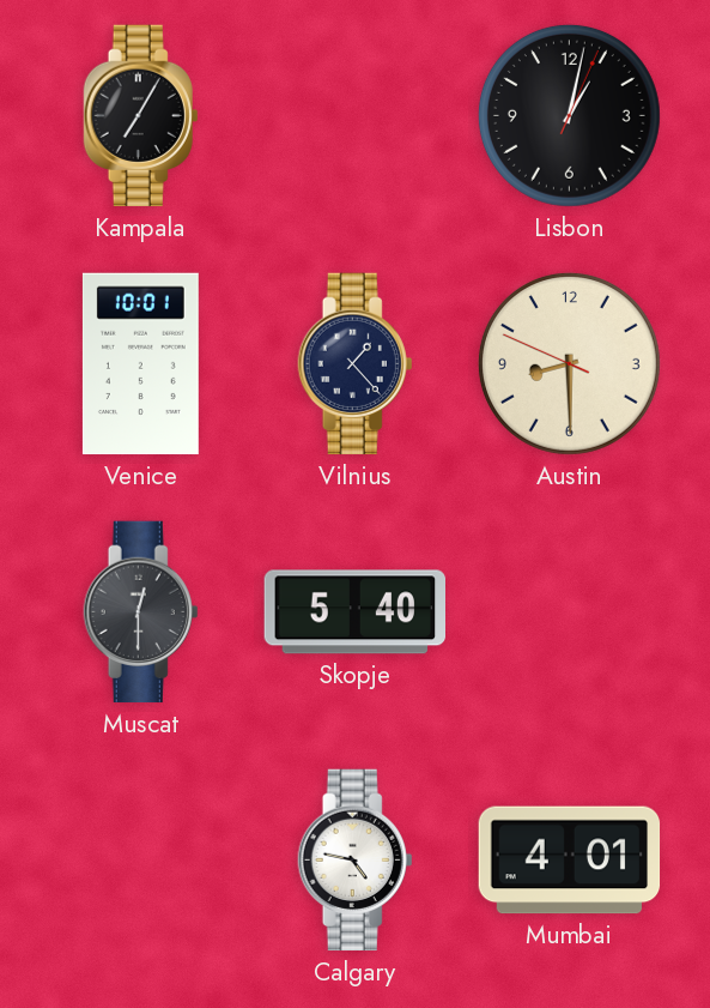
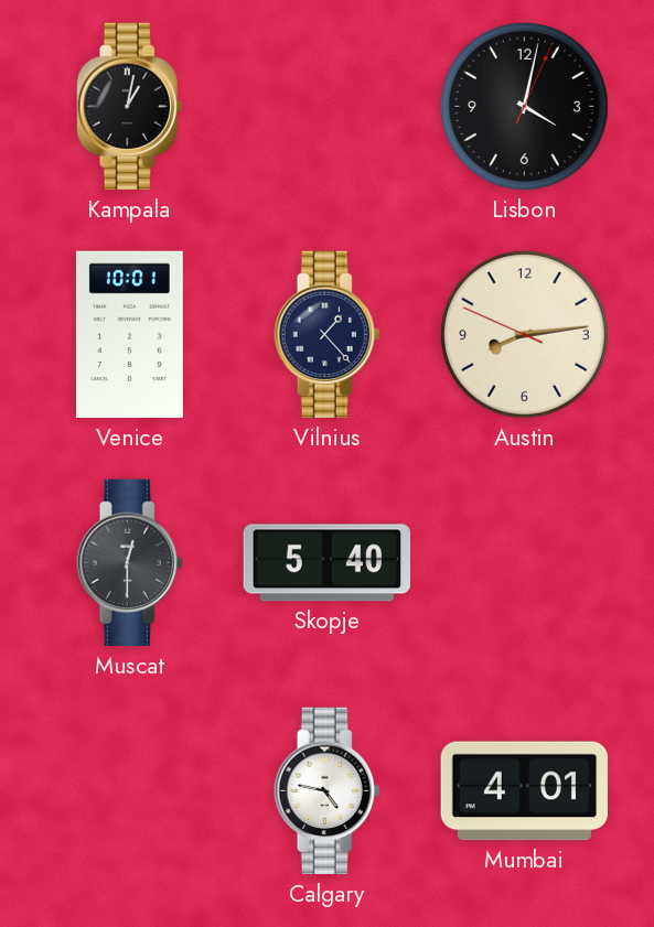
Kampala: 7:05 -> 1:02
Lisbon: 1:02 -> 4:02
Austin: 8:29 -> 8:13
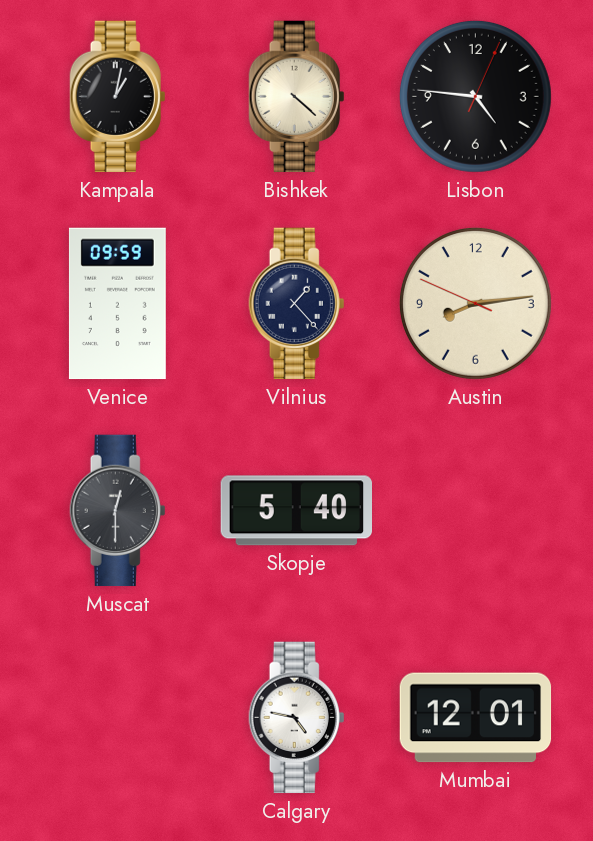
Bishkek: none -> 4:22
Lisbon: 4:02 -> 4:46
Venice: 10:01 -> 09:59
Mumbai: 4:01 -> 12:01
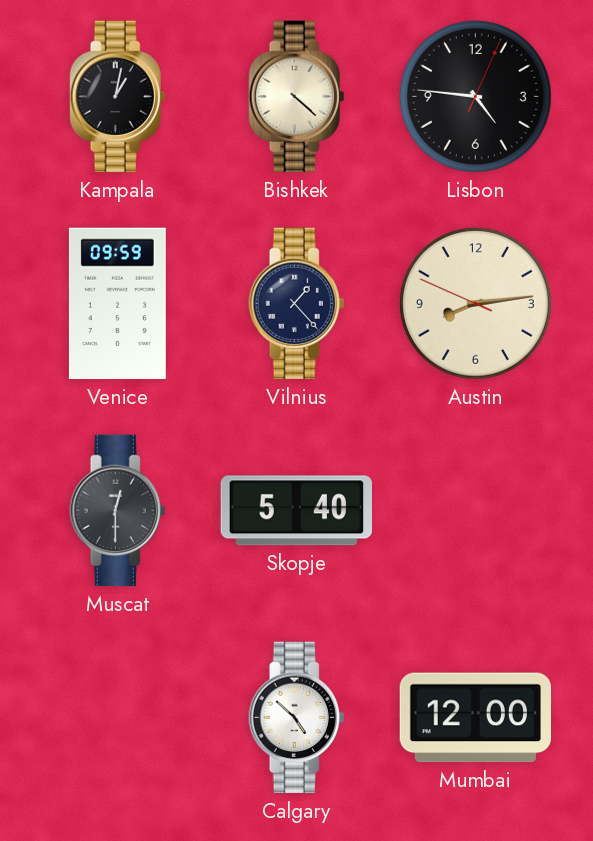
Calgary: 4:47 -> 4:52
Mumbai: 12:01 -> 12:00
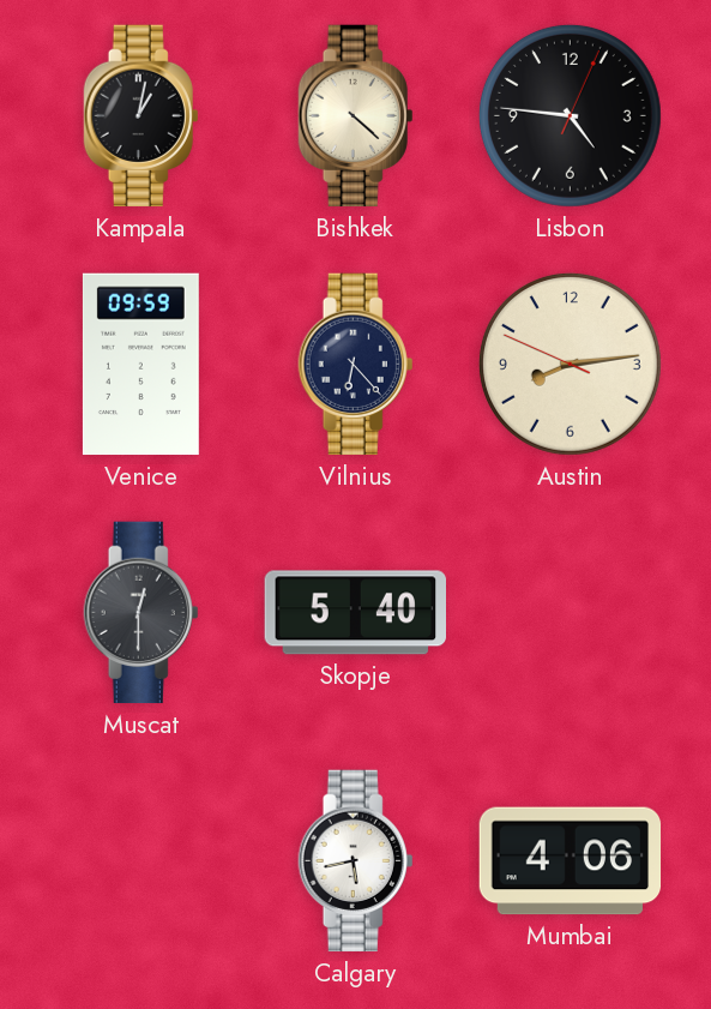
Vilnius: 1:23 -> 6:23
Calgary: 4:52 -> 5:43
Mumbai: 12:00 -> 4:06
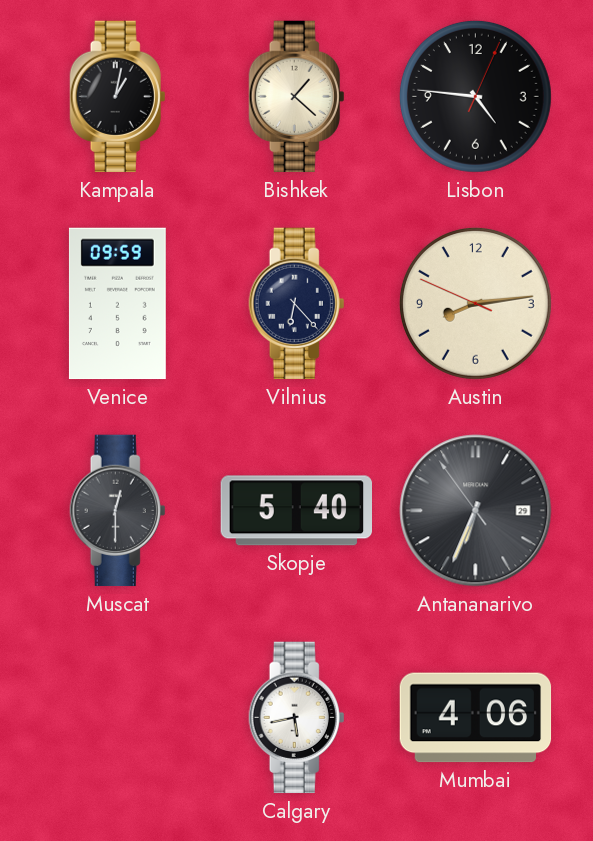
Bishkek: 4:22 -> 1:22
Antananarivo: none -> 6:33
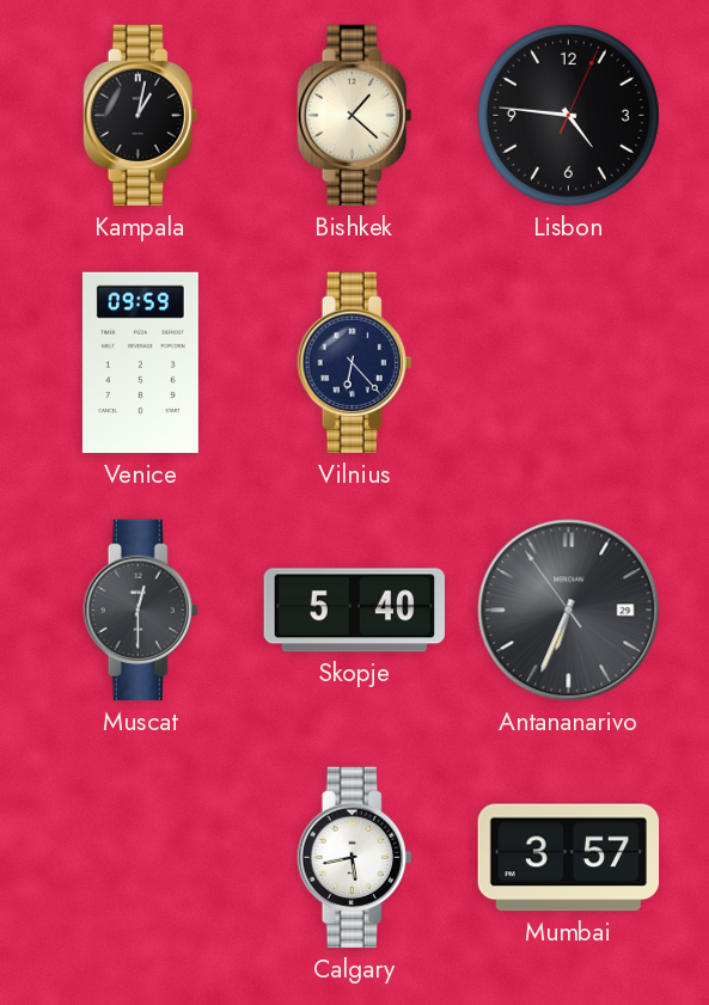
Austin: 8:13 -> none
Mumbai: 4:06 -> 3:57
